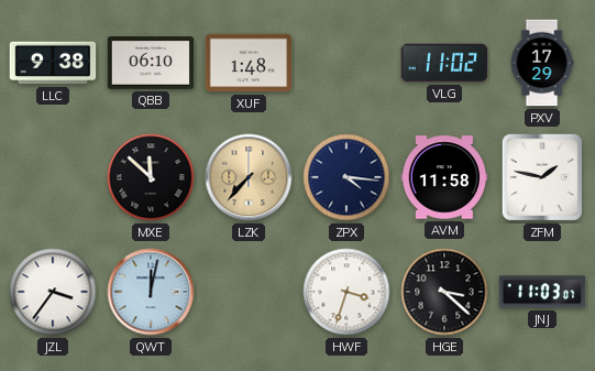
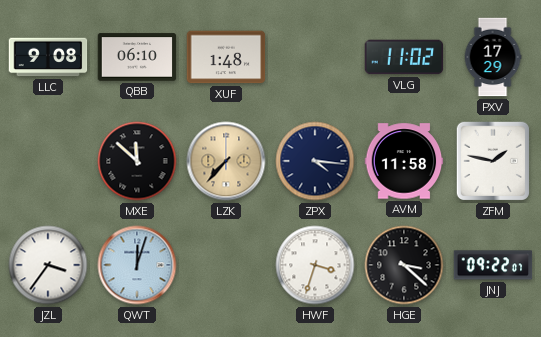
LLC: 9:38 -> 9:08
QWT: 12:02 -> 12:03
JNJ: 11:03 -> 09:22
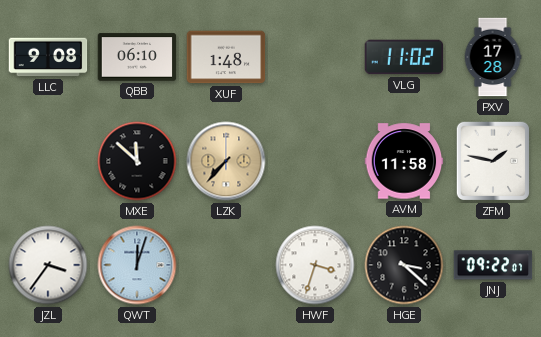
PXV: 17:29 -> 17:28
ZPX: 4:16 -> none
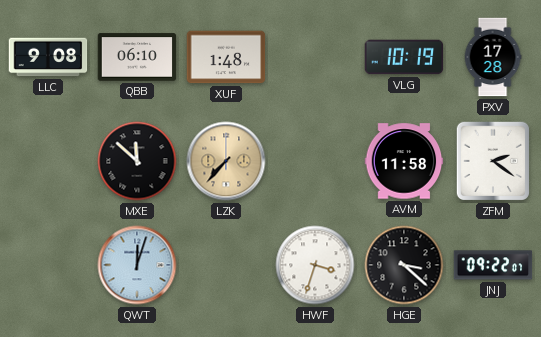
VLG: 11:02 -> 10:19
ZFM: 1:47 -> 2:21
JZL: 3:36 -> none
